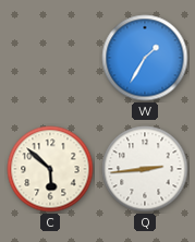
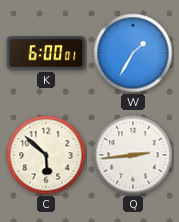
K: none -> 6:00
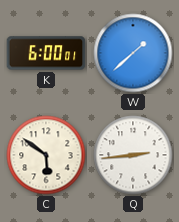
W: 1:35 -> 1:38
C: 5:52 -> 5:51
